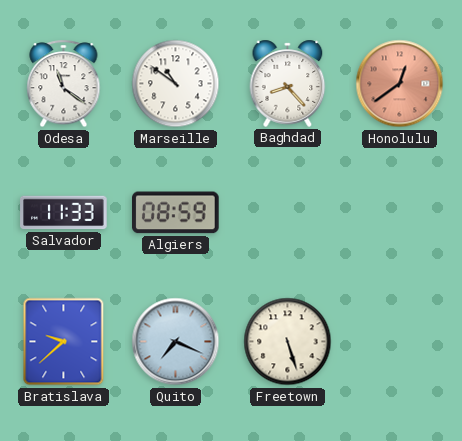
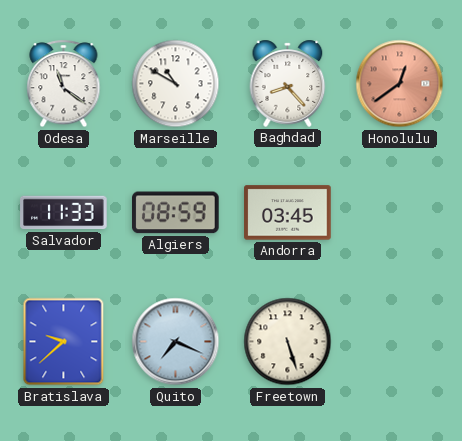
Marseille: 10:51 -> 10:50
Andorra: none -> 03:45
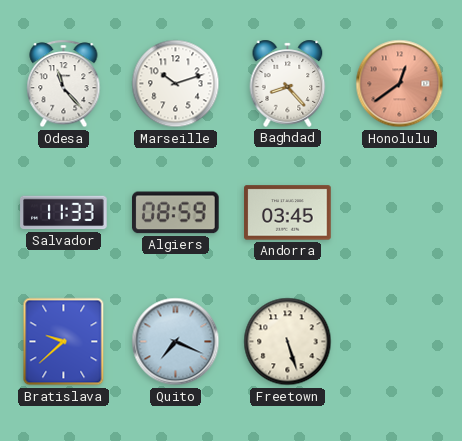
Odesa: 11:21 -> 11:23
Marseille: 10:50 -> 10:12
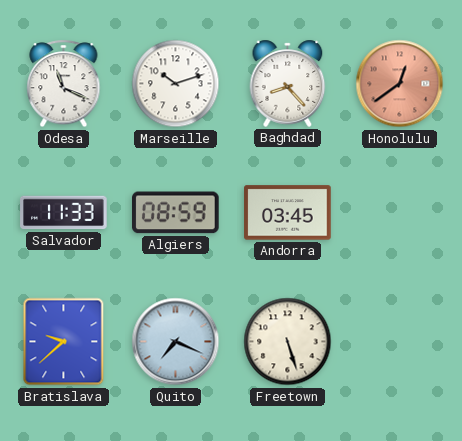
Odesa: 11:23 -> 11:19
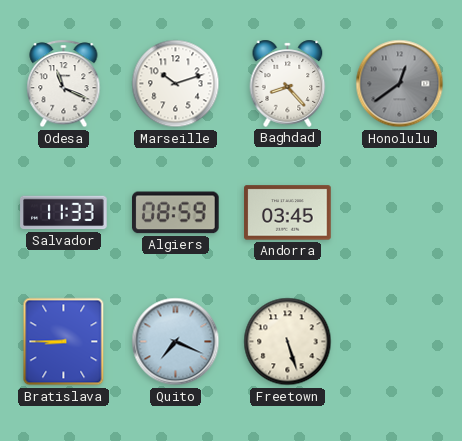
Honolulu dial: salmon -> grey
Bratislava: 9:38 -> 8:45
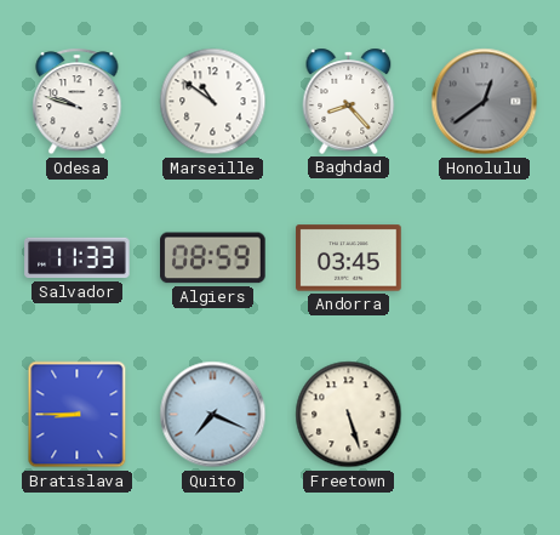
Odesa: 11:19 -> 9:48
Marseille: 10:12 -> 10:51
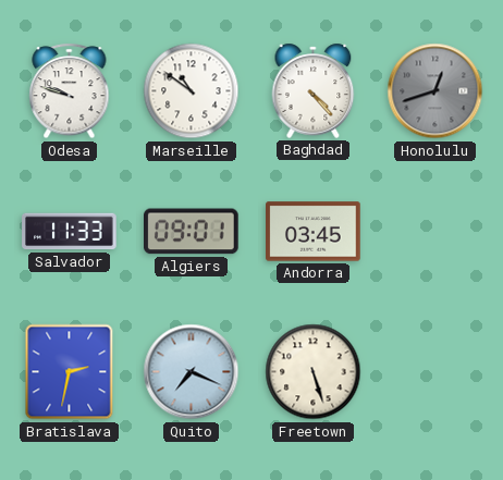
Baghdad: 8:23 -> 4:23
Honolulu: 12:39 -> 12:42
Algiers: 08:59 -> 09:01
Bratislava: 8:45 -> 2:32
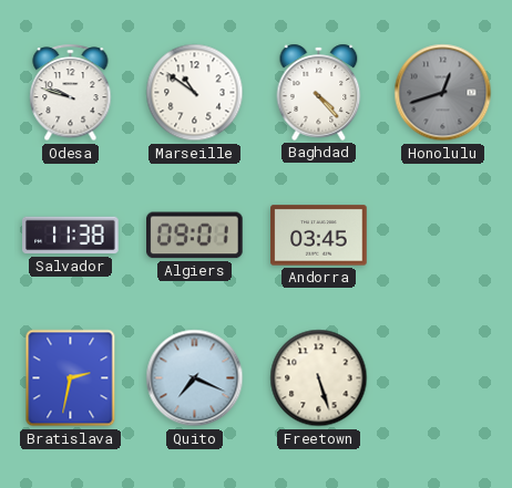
Salvador: 11:33 -> 11:38
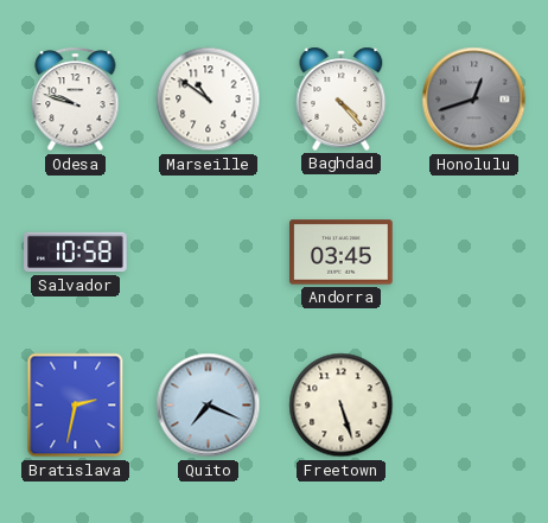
Salvador: 11:38 -> 10:58
Algiers: 09:01 -> none
